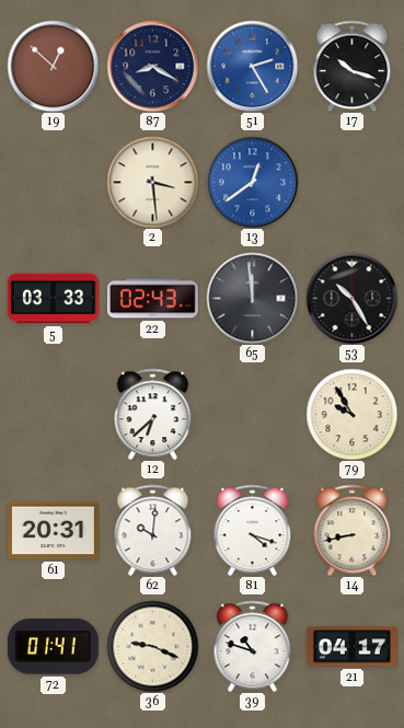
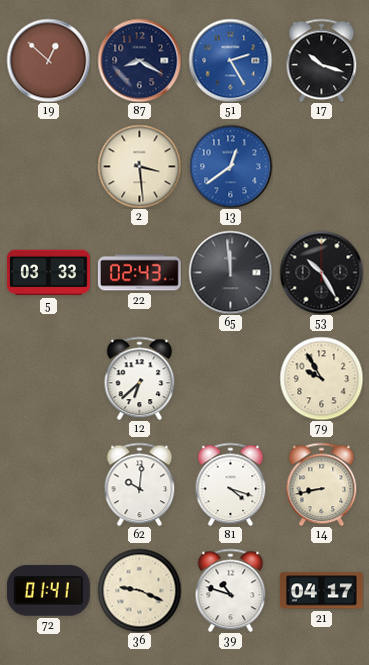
61: 20:31 -> none
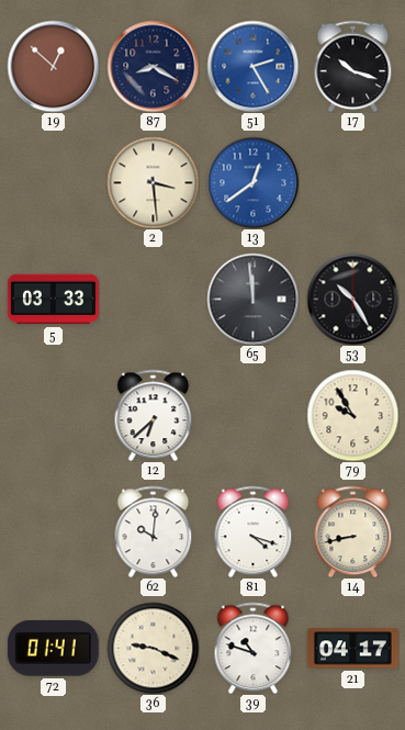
22: 02:43 -> none
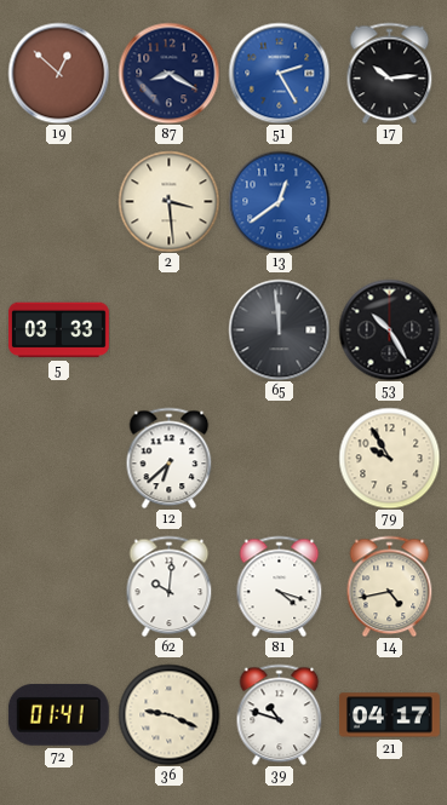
17: 10:18 -> 10:14
14: 8:43 -> 4:43
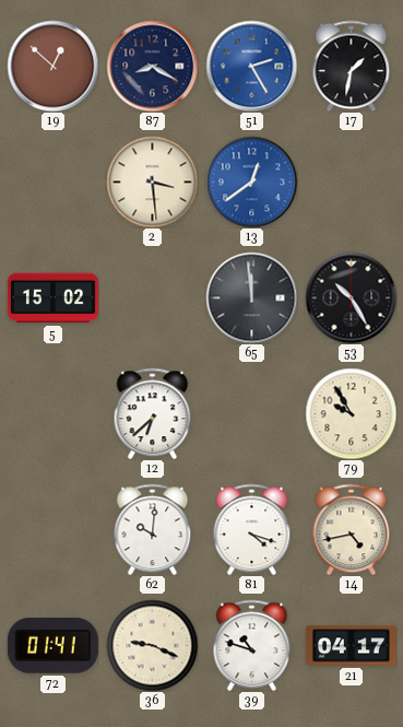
17: 10:14 -> 1:32
5: 03:33 -> 15:02
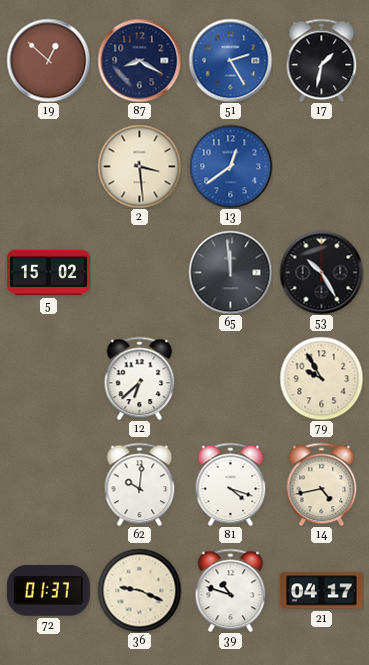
72: 01:41 -> 01:37
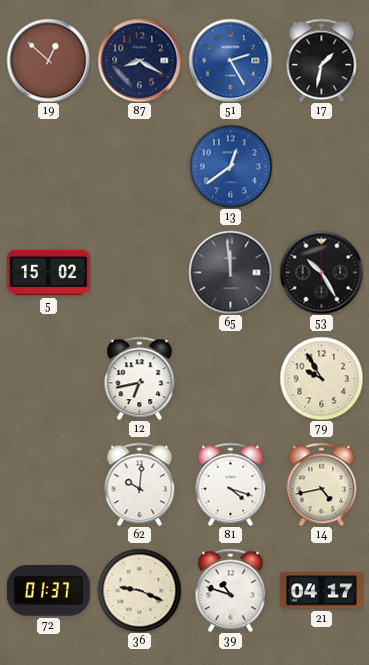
2: 3:29 -> none
12: 6:38 -> 6:43
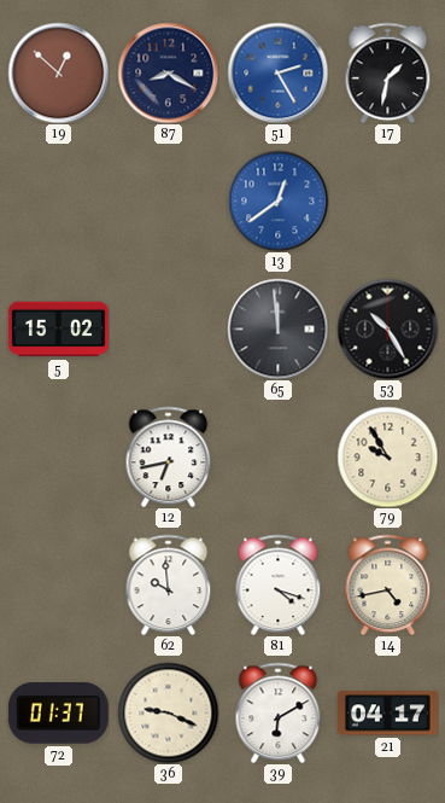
62: 10:01 -> 9:59
39: 10:48 -> 6:10
